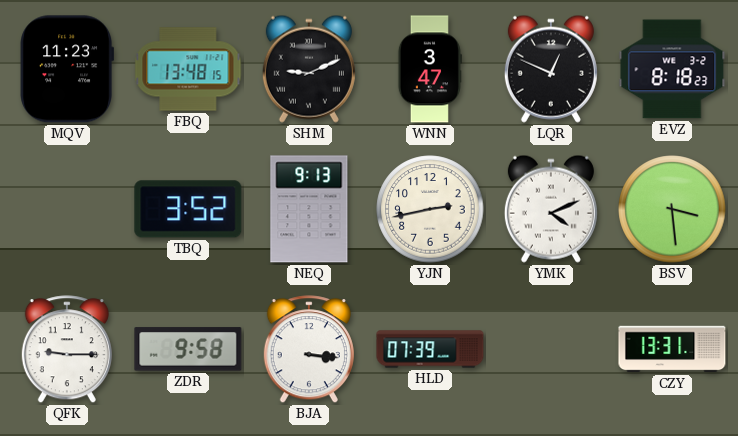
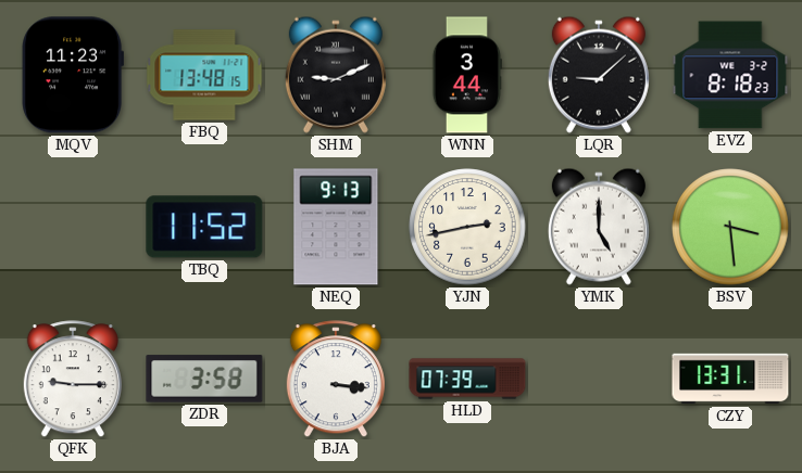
WNN: 3:47 -> 3:44
LQR: 12:49 -> 9:08
TBQ: 3:52 -> 11:52
YMK: 4:11 -> 5:00
ZDR: 9:58 -> 3:58
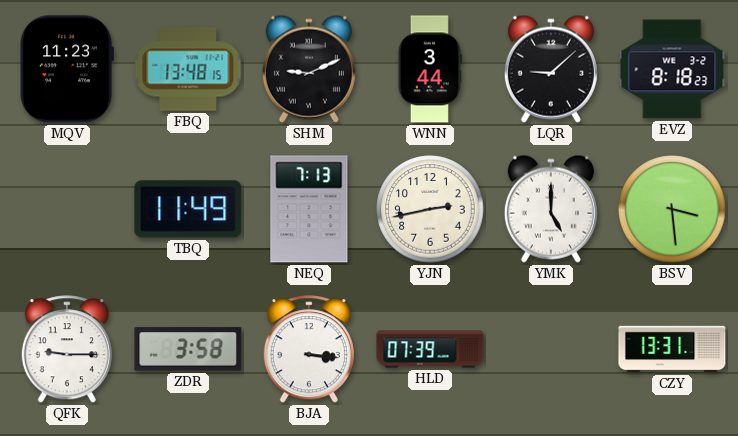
TBQ: 11:52 -> 11:49
NEQ: 9:13 -> 7:13
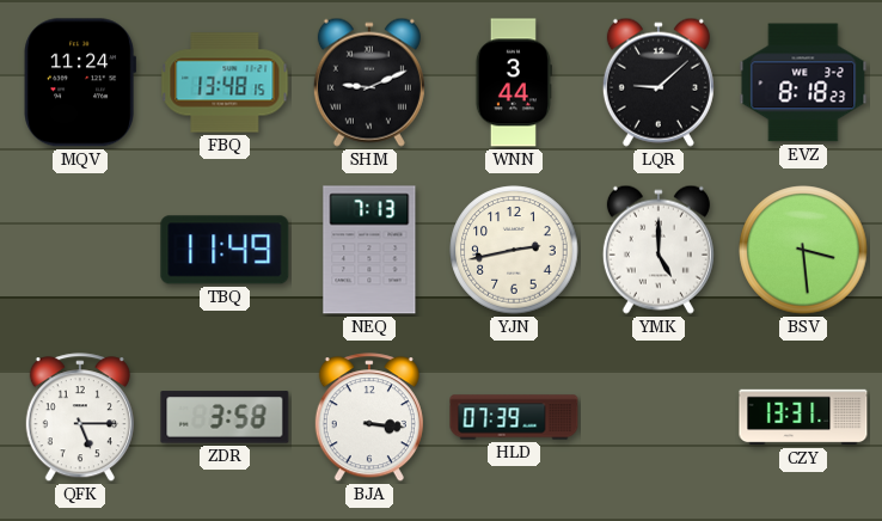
MQV: 11:23 -> 11:24
QFK: 9:15 -> 5:15
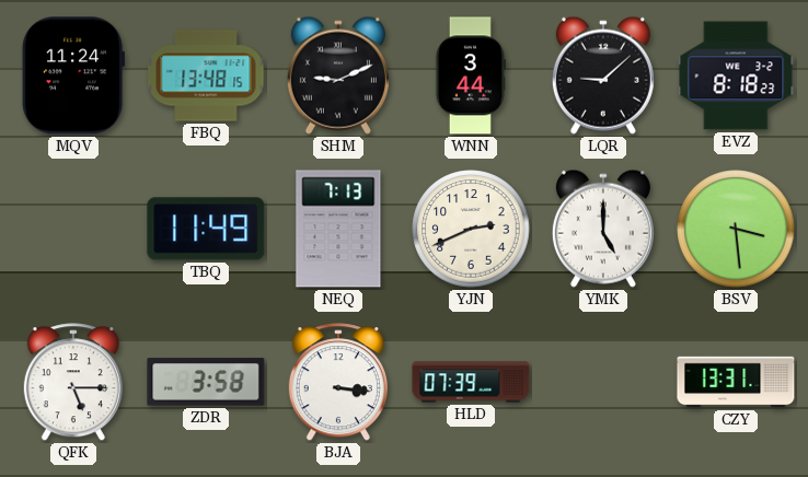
YJN: 2:43 -> 2:41
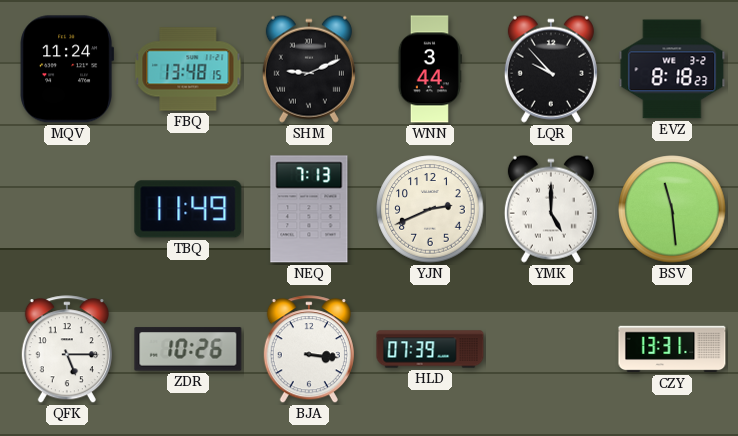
LQR: 9:08 -> 9:53
BSV: 3:29 -> 11:29
ZDR: 3:58 -> 10:26
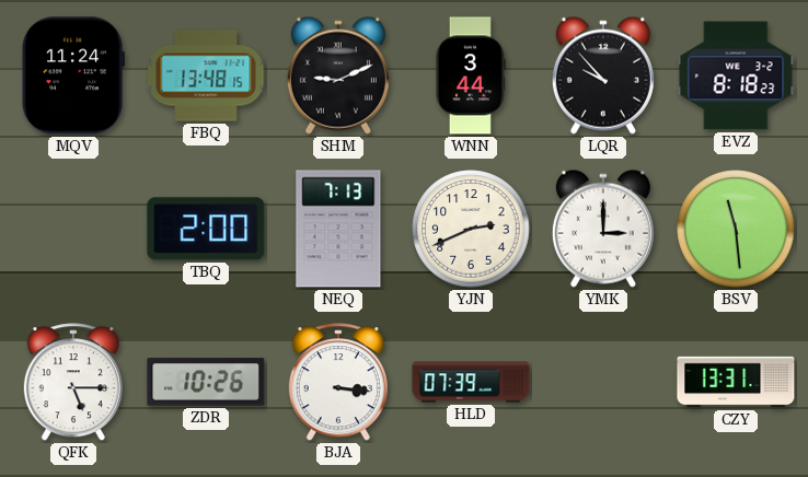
TBQ: 11:49 -> 2:00
YMK: 5:00 -> 3:00
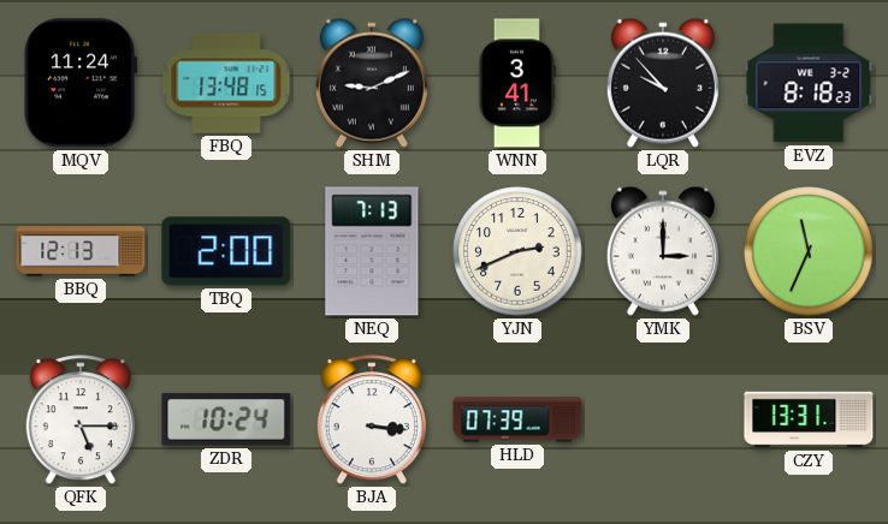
WNN: 3:44 -> 3:41
BBQ: none -> 12:13
BSV: 11:29 -> 11:34
ZDR: 10:26 -> 10:24
